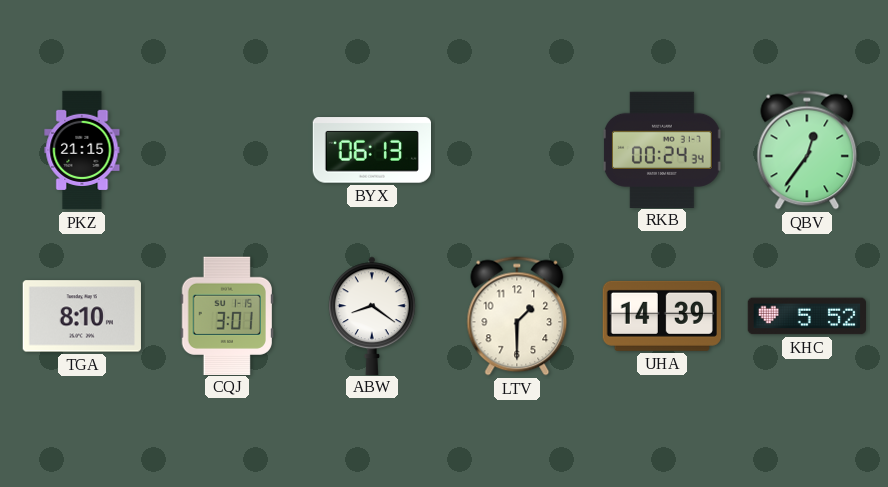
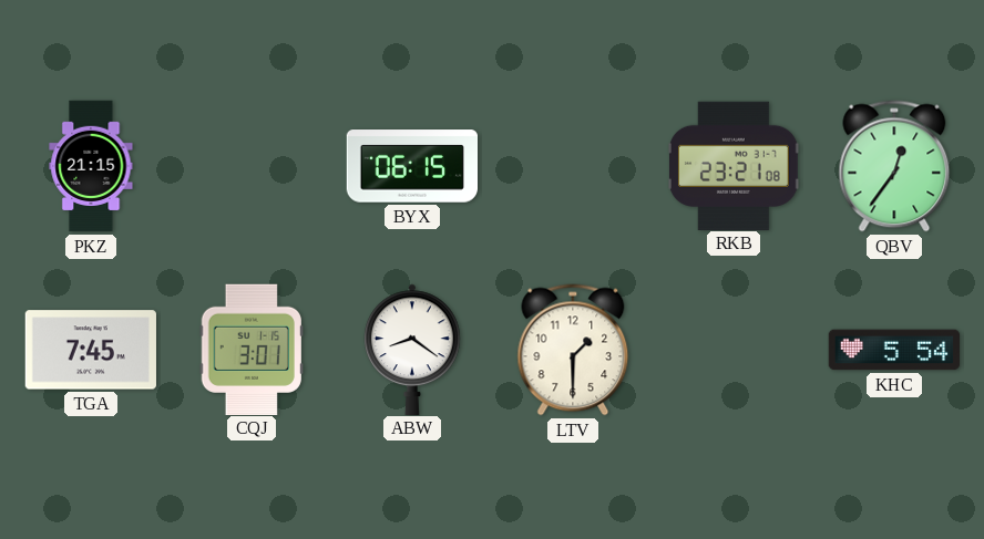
BYX: 06:13 -> 06:15
RKB: 00:24 -> 23:21
TGA: 8:10 -> 7:45
UHA: 14:39 -> none
KHC: 5:52 -> 5:54
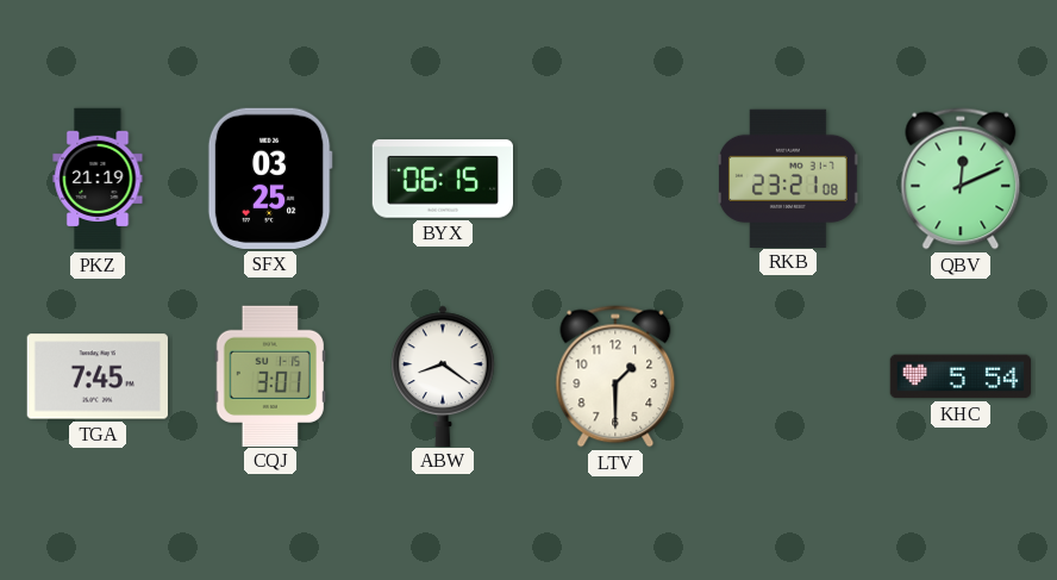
PKZ: 21:15 -> 21:19
SFX: none -> 03:25
QBV: 12:36 -> 12:11
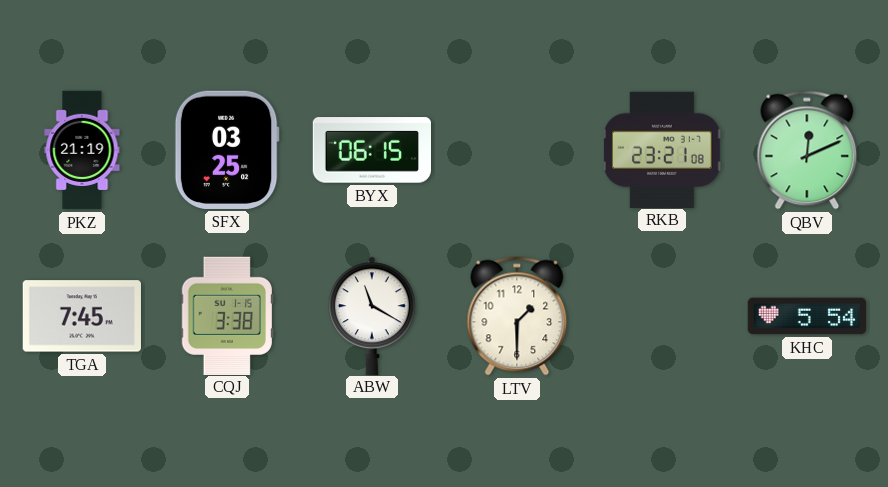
CQJ: 3:01 -> 3:38
ABW: 8:21 -> 11:20
